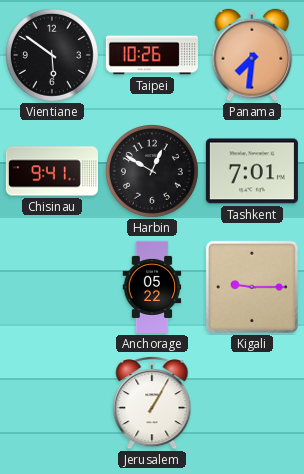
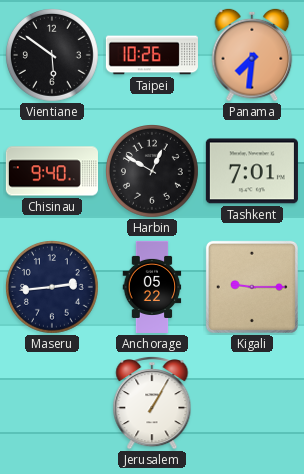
Chisinau: 9:41 -> 9:40
Maseru: none -> 2:44
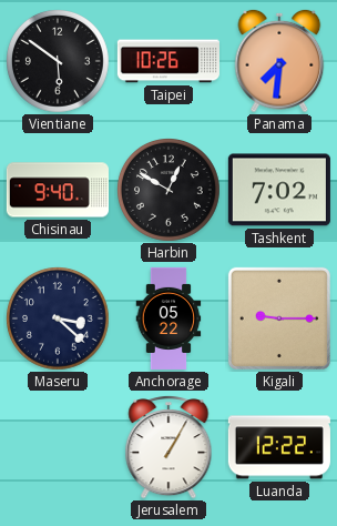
Tashkent: 7:01 -> 7:02
Maseru: 2:44 -> 3:22
Luanda: none -> 12:22
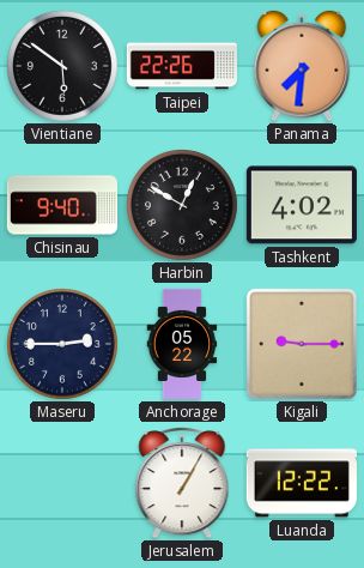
Taipei: 10:26 -> 22:26
Tashkent: 7:02 -> 4:02
Maseru: 3:22 -> 2:45
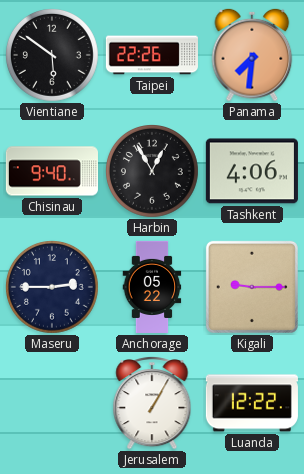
Harbin: 12:50 -> 12:55
Tashkent: 4:02 -> 4:06
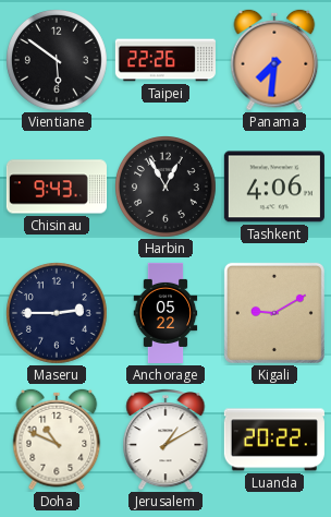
Chisinau: 9:40 -> 9:43
Kigali: 9:15 -> 9:10
Doha: none -> 10:49
Jerusalem: 1:05 -> 1:10
Luanda: 12:22 -> 20:22
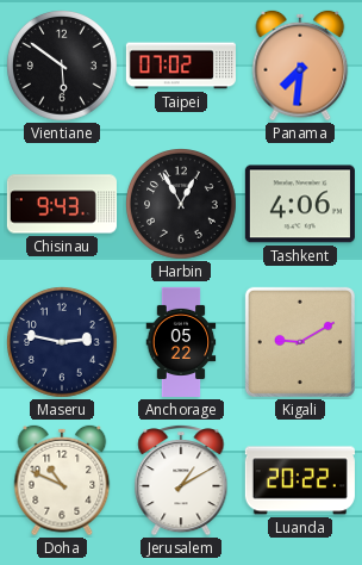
Taipei: 22:26 -> 07:02
Maseru: 2:45 -> 2:47
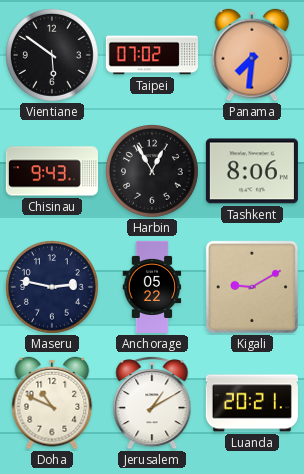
Tashkent: 4:06 -> 8:06
Luanda: 20:22 -> 20:21
